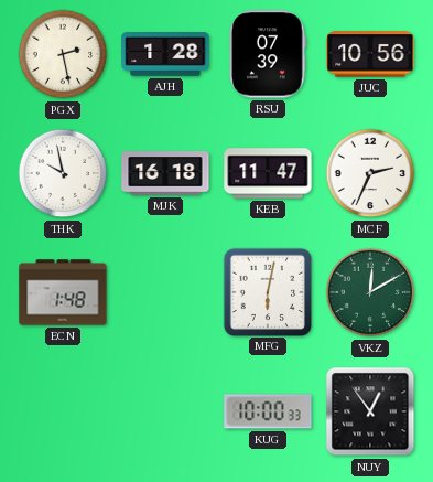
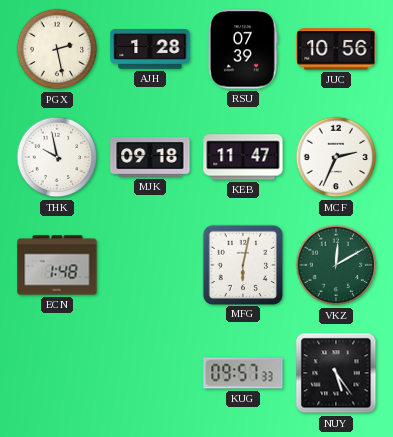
MJK: 16:18 -> 09:18
KUG: 10:00 -> 09:57
NUY: 12:54 -> 5:24
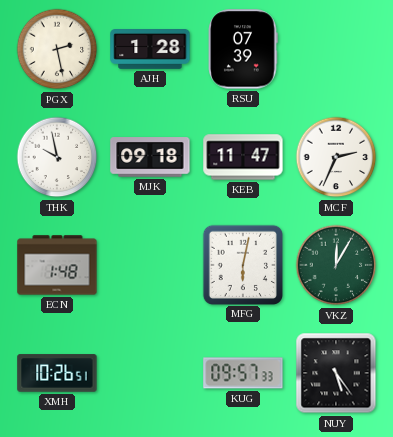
JUC: 10:56 -> none
VKZ: 12:10 -> 12:05
XMH: none -> 10:26
